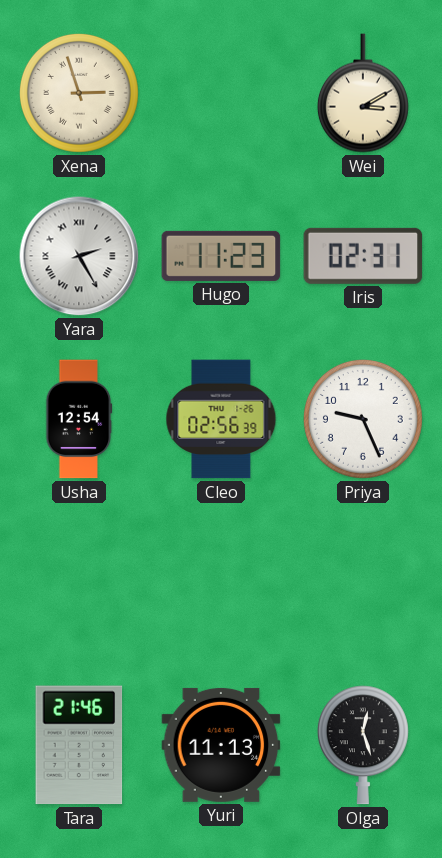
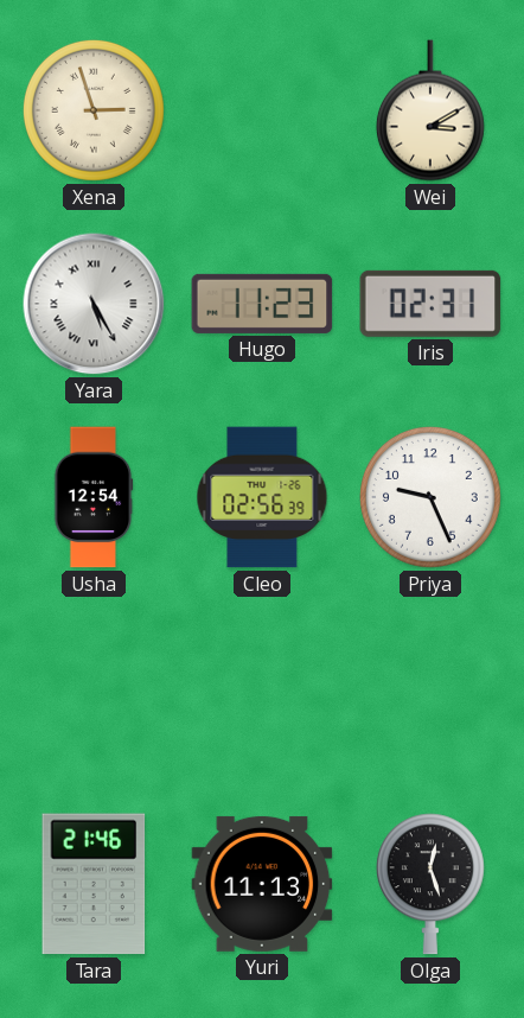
Yara: 2:25 -> 5:25
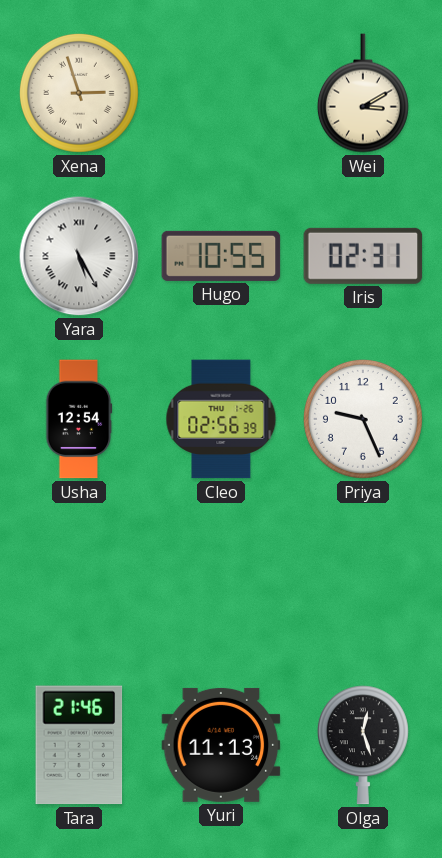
Hugo: 11:23 -> 10:55
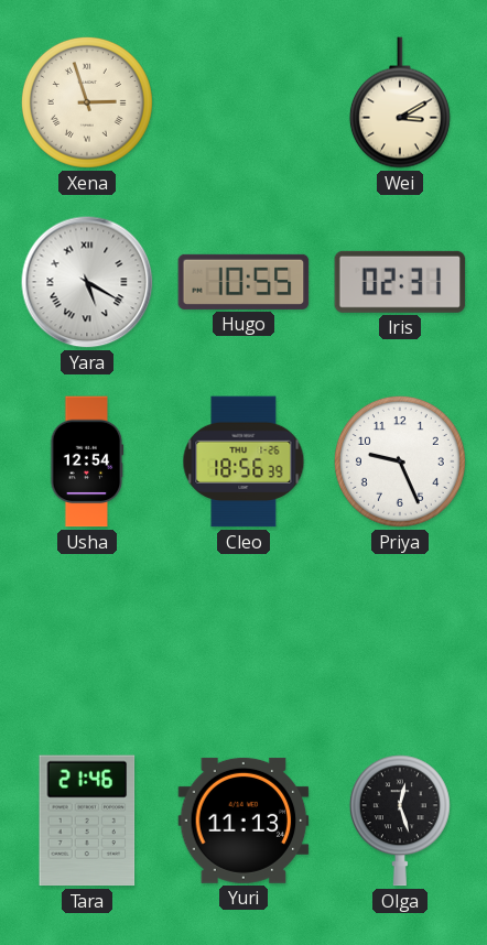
Yara: 5:25 -> 5:20
Cleo: 02:56 -> 18:56
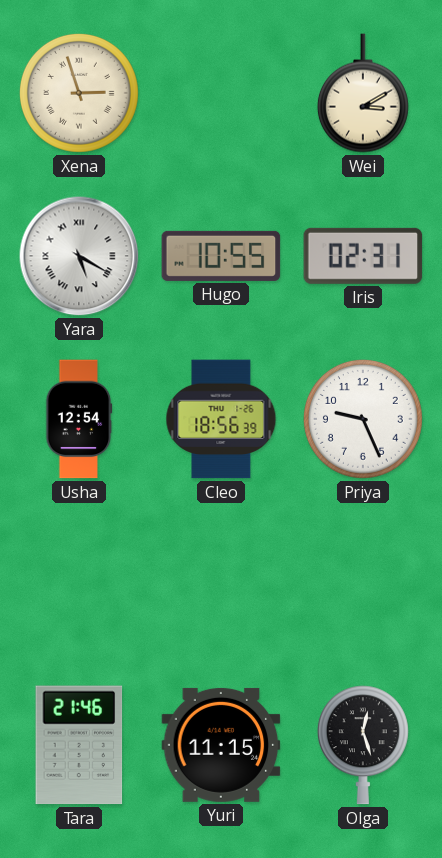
Yuri: 11:13 -> 11:15
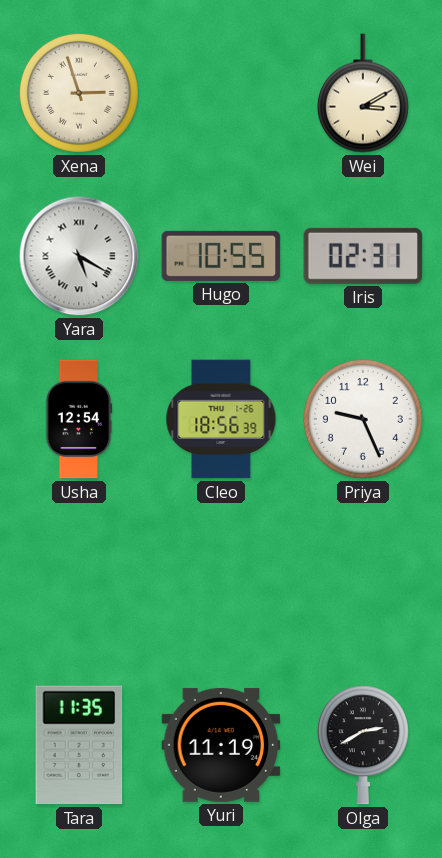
Tara: 21:46 -> 11:35
Yuri: 11:15 -> 11:19
Olga: 12:27 -> 2:40
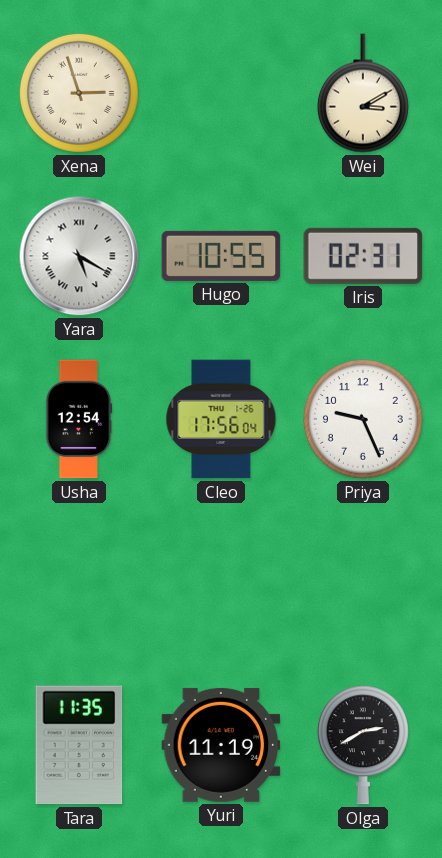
Cleo: 18:56 -> 17:56
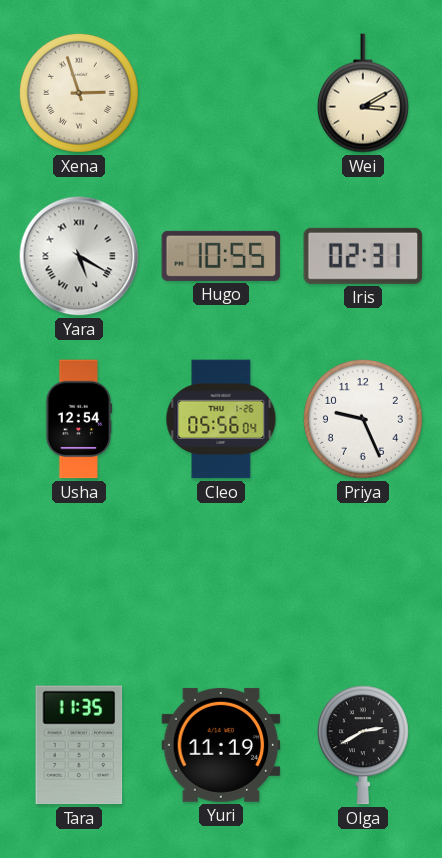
Cleo: 17:56 -> 05:56
